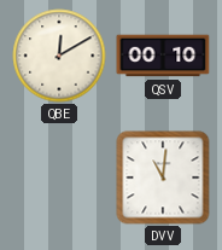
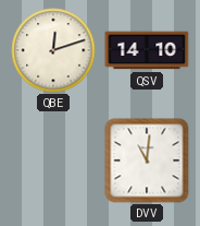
QBE: 12:10 -> 12:12
QSV: 00:10 -> 14:10
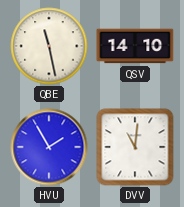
QBE: 12:12 -> 11:28
HVU: none -> 1:55
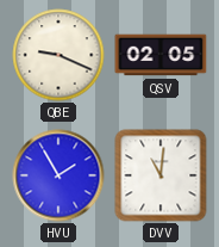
QBE: 11:28 -> 9:19
QSV: 14:10 -> 02:05
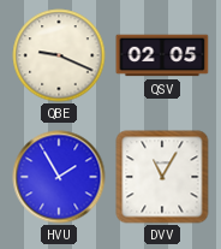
DVV: 11:01 -> 11:05
